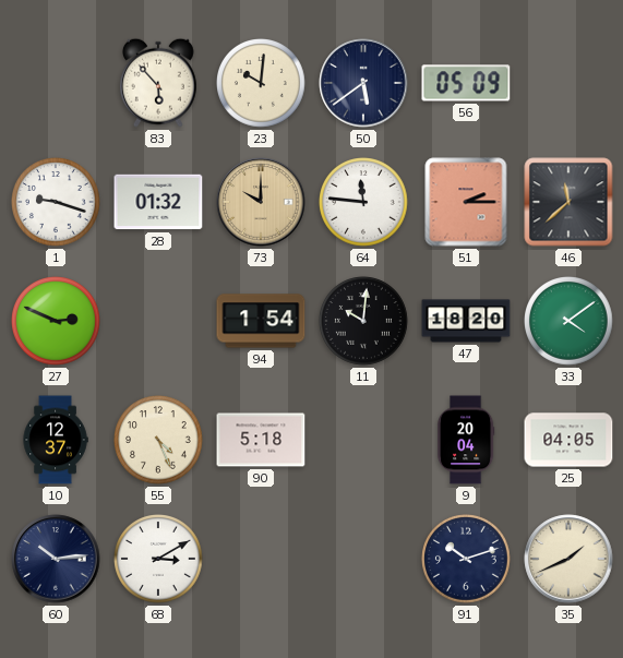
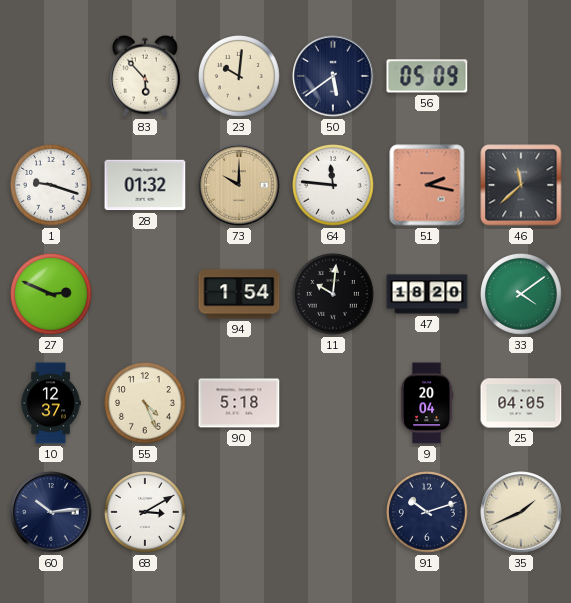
51: 2:15 -> 2:17
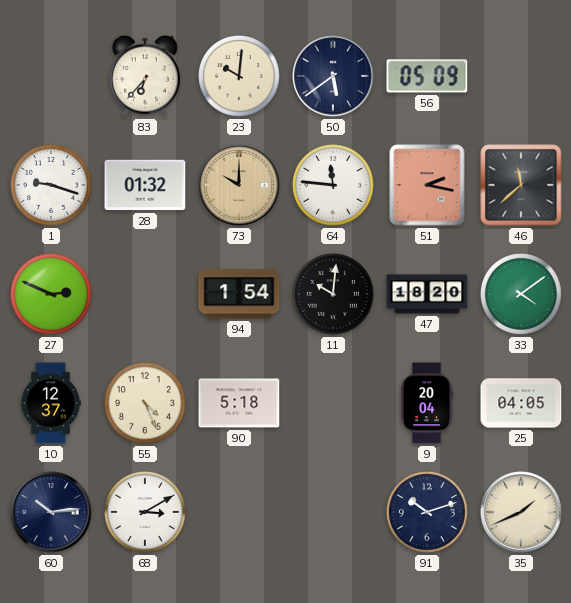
83: 5:53 -> 6:37
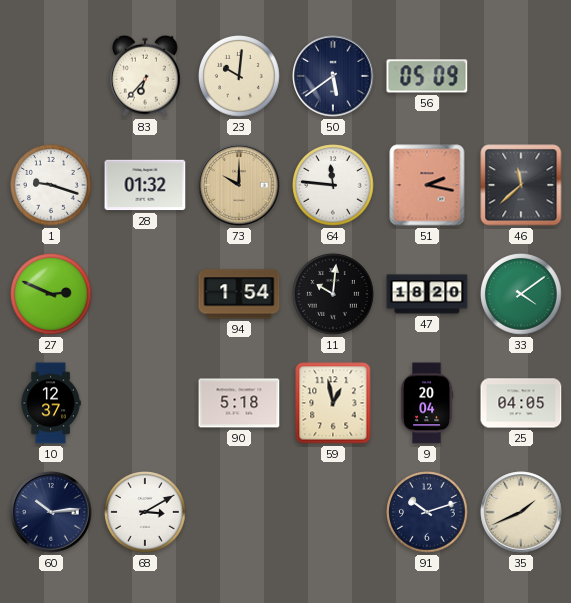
55: 4:26 -> none
59: none -> 12:58
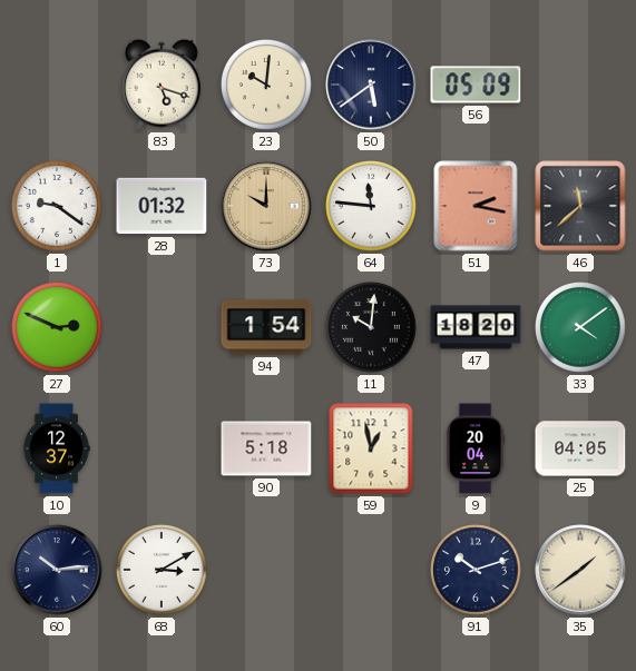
83: 6:37 -> 5:18
1: 9:18 -> 9:21
35: 1:41 -> 1:39
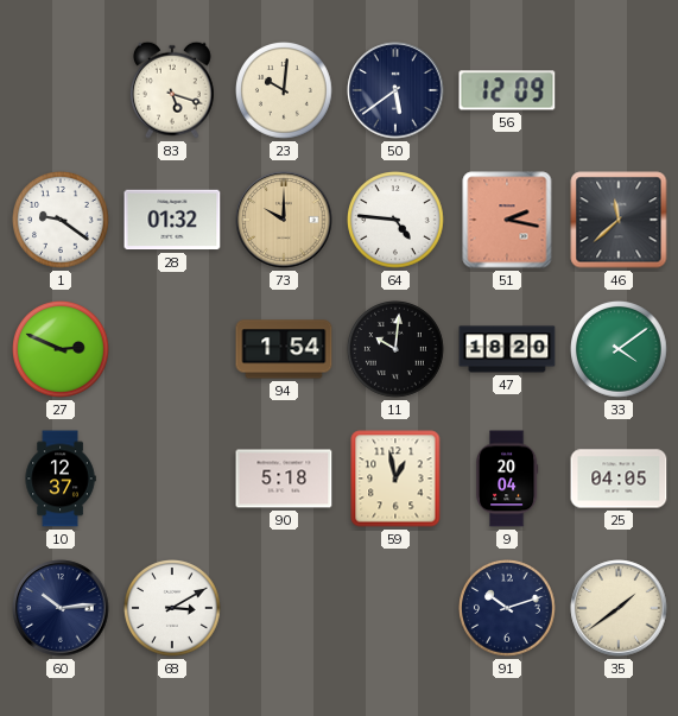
56: 05:09 -> 12:09
64: 11:46 -> 4:46
